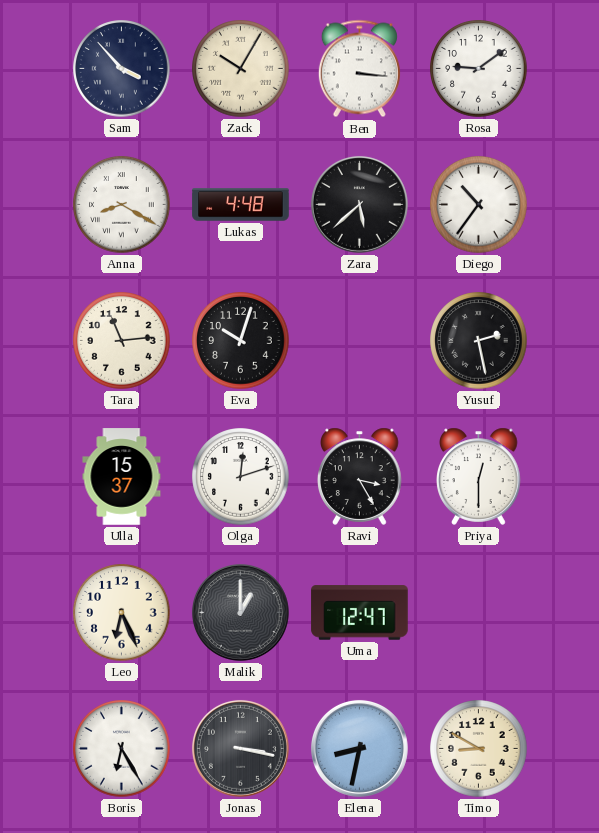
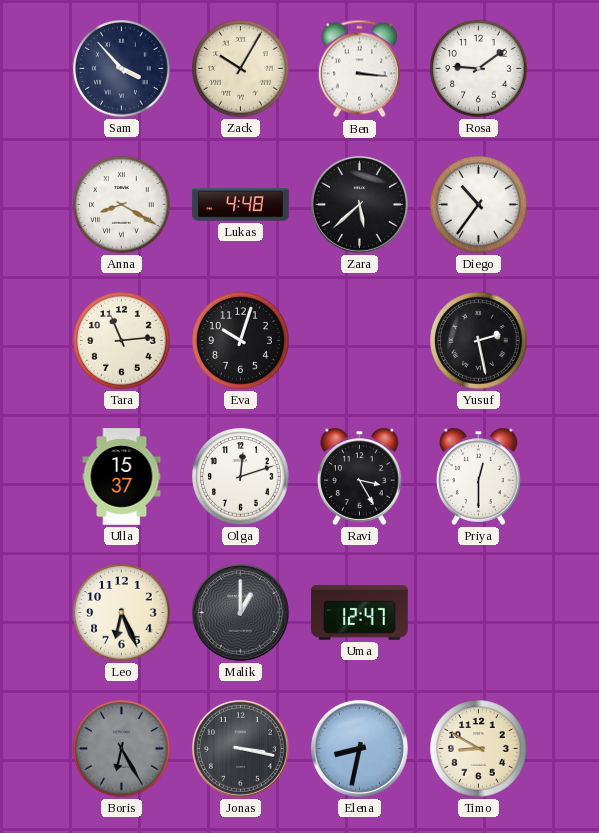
Boris dial: white -> grey
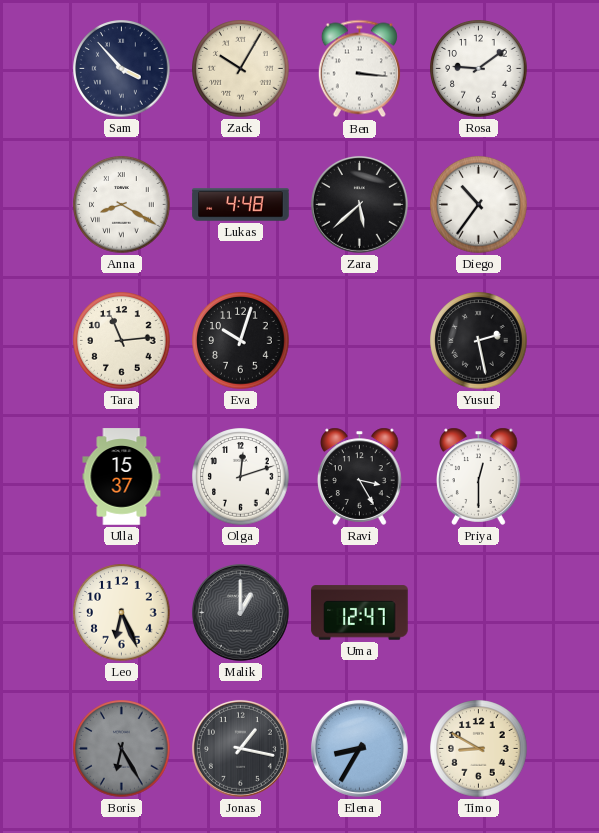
Jonas: 3:17 -> 1:17
Elena: 8:32 -> 8:35
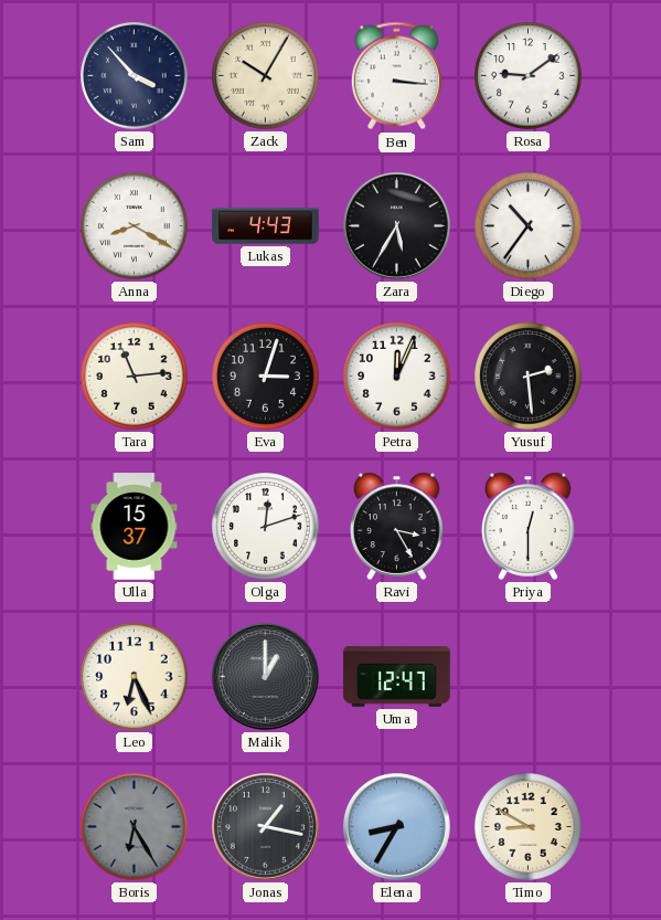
Lukas: 4:48 -> 4:43
Zara: 5:38 -> 5:35
Eva: 10:03 -> 3:03
Petra: none -> 12:04
Yusuf: 2:28 -> 2:29
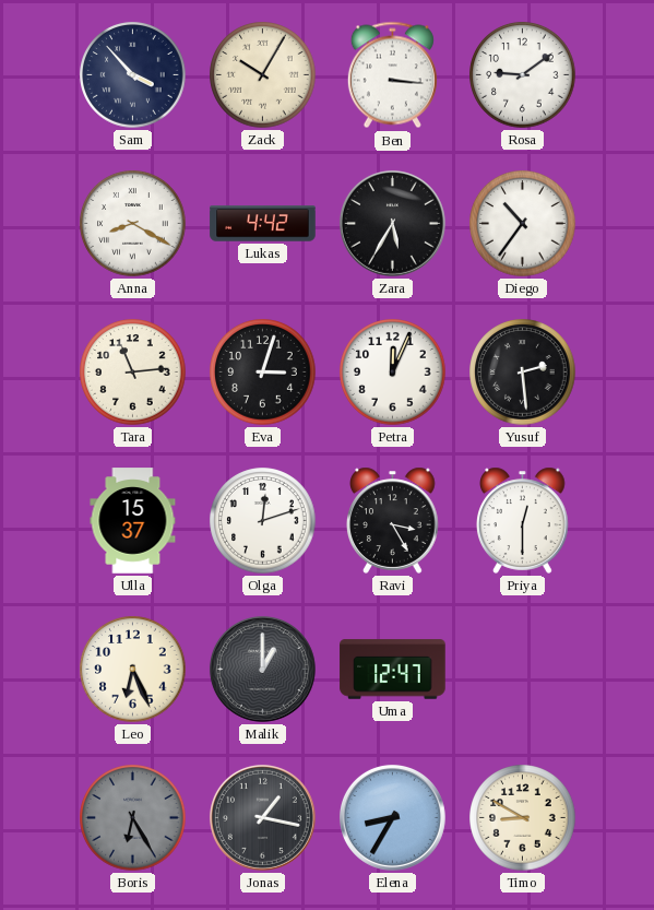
Lukas: 4:43 -> 4:42
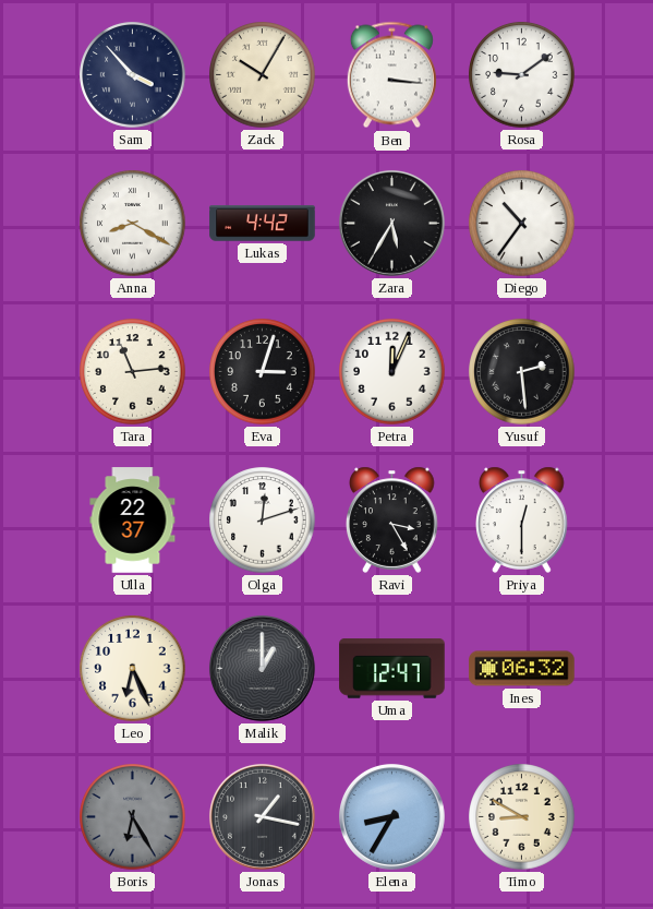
Ulla: 15:37 -> 22:37
Ines: none -> 06:32
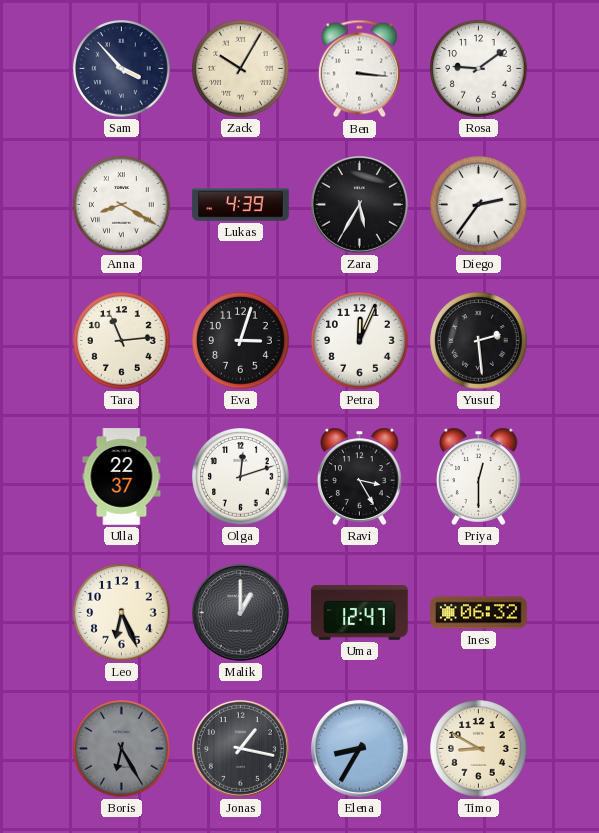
Lukas: 4:42 -> 4:39
Diego: 10:36 -> 2:36
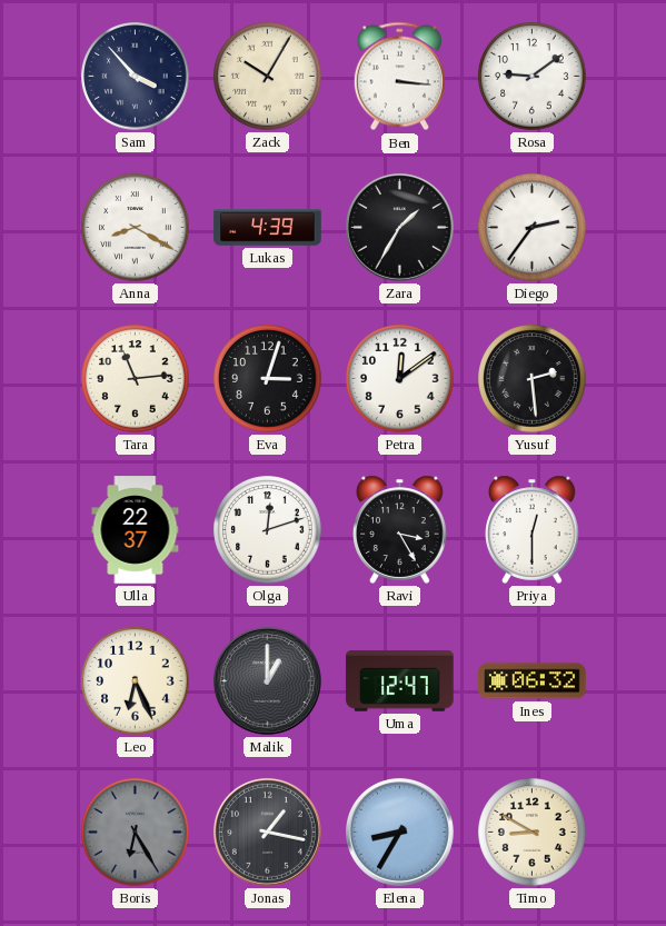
Zara: 5:35 -> 1:35
Petra: 12:04 -> 12:09
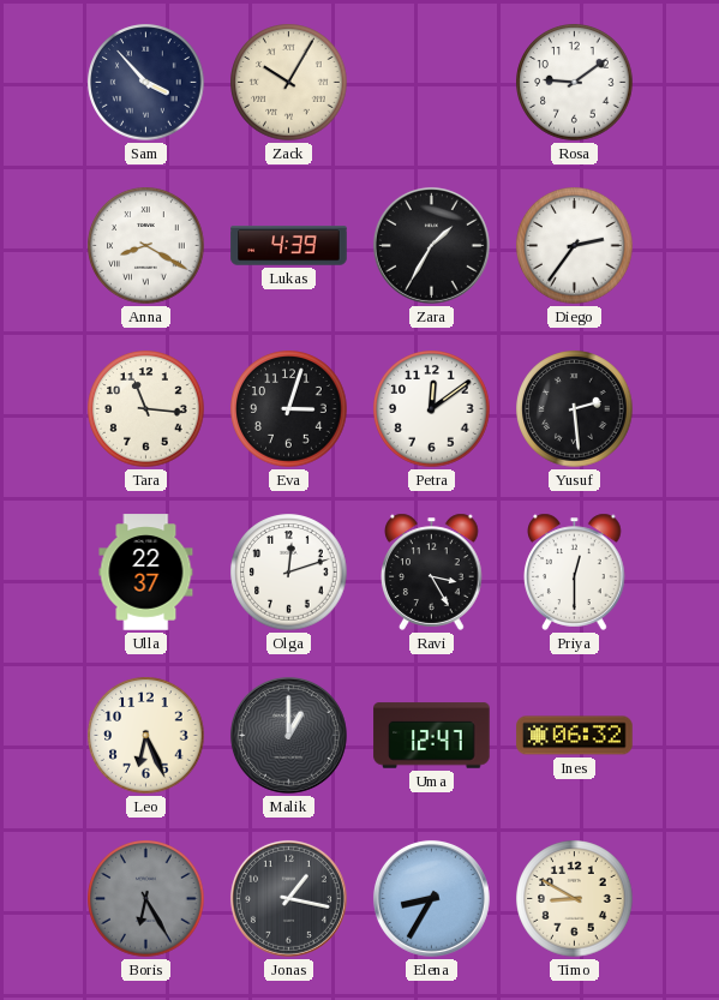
Ben: 3:16 -> none
Tara: 11:14 -> 11:16
